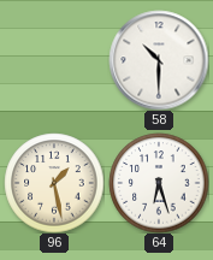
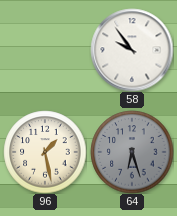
58: 10:30 -> 9:54
64 dial: white -> grey
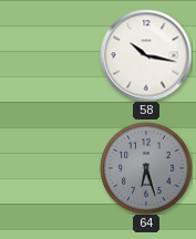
58: 9:54 -> 10:17
96: 1:28 -> none
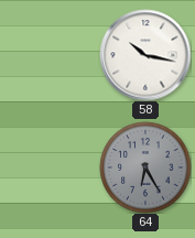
64: 6:27 -> 6:25
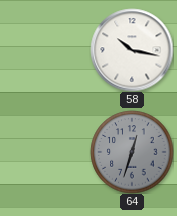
64: 6:25 -> 12:33
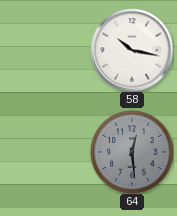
64: 12:33 -> 12:29
